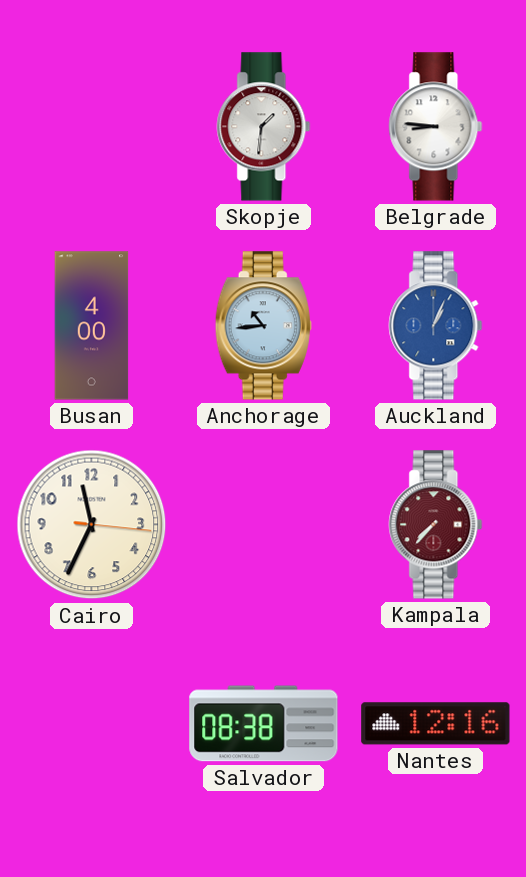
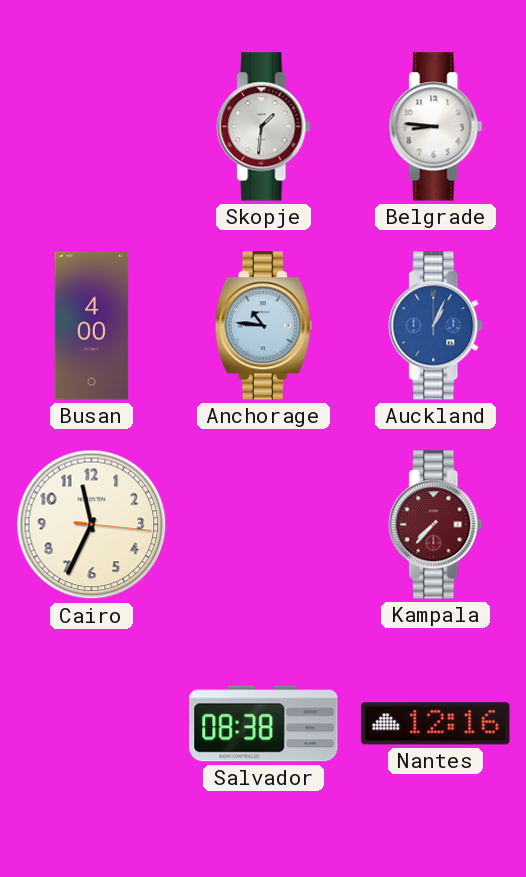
Anchorage: 10:44 -> 10:46
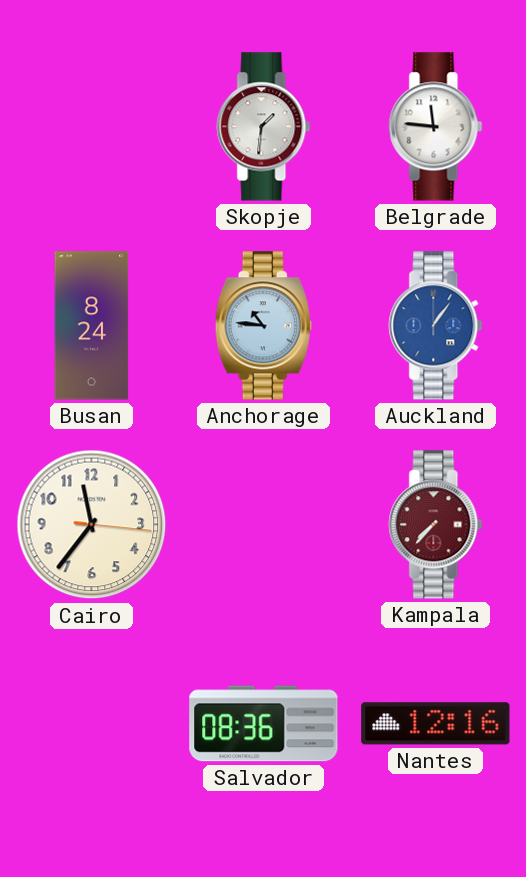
Belgrade: 8:46 -> 11:46
Busan: 4:00 -> 8:24
Auckland: 1:04 -> 1:06
Cairo: 11:34 -> 11:36
Salvador: 08:38 -> 08:36
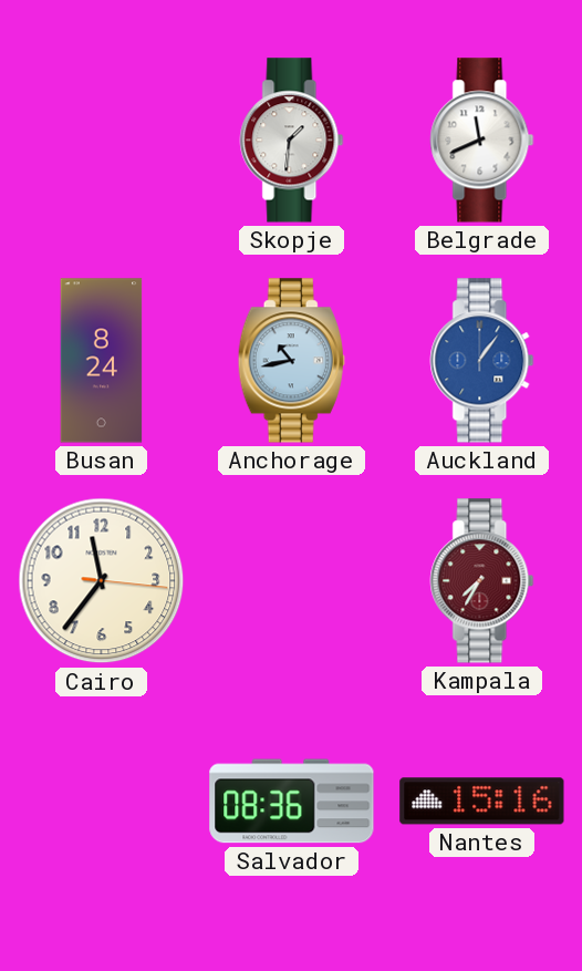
Belgrade: 11:46 -> 11:41
Anchorage: 10:46 -> 10:43
Kampala: 7:37 -> 7:35
Nantes: 12:16 -> 15:16
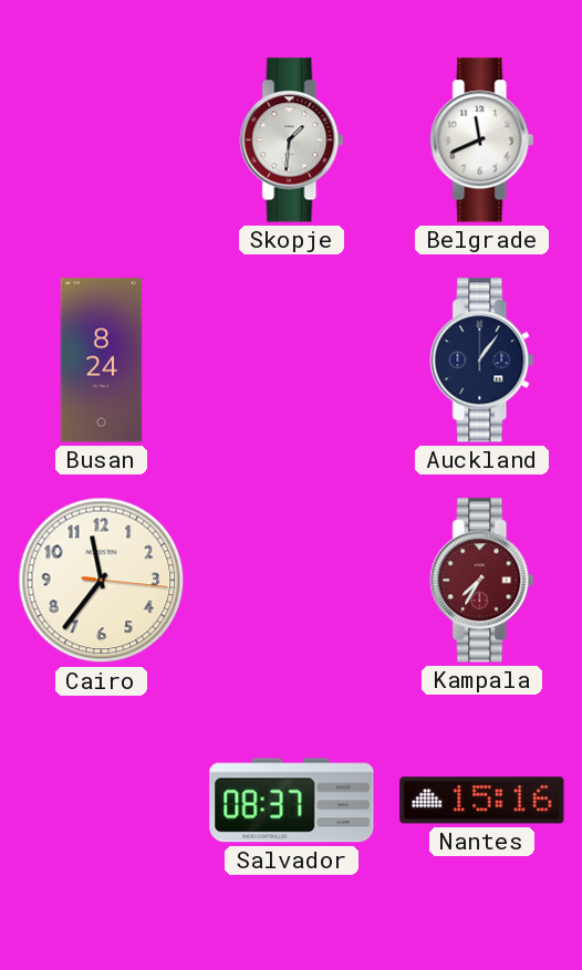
Anchorage: 10:43 -> none
Auckland dial: blue -> navy
Salvador: 08:36 -> 08:37
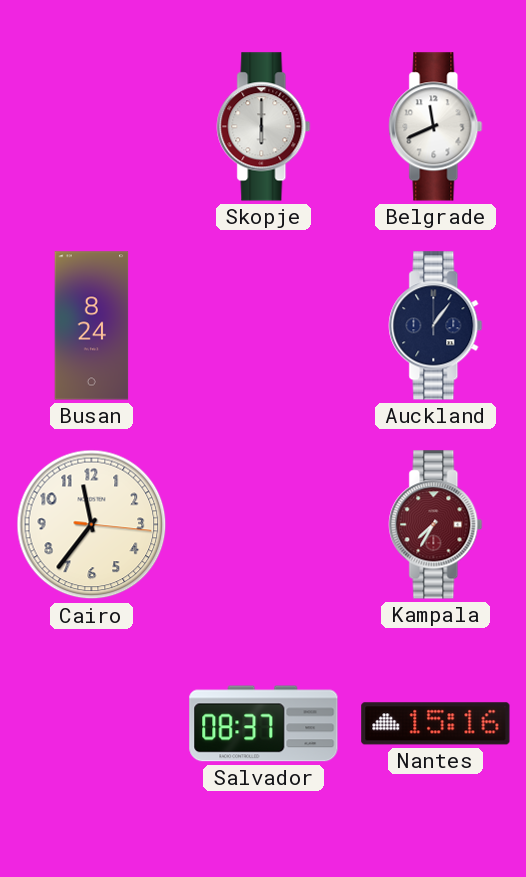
Skopje: 1:31 -> 6:00
